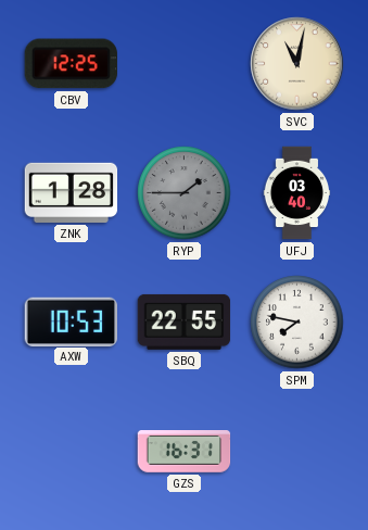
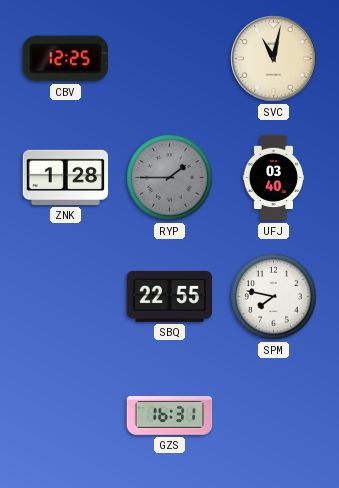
AXW: 10:53 -> none
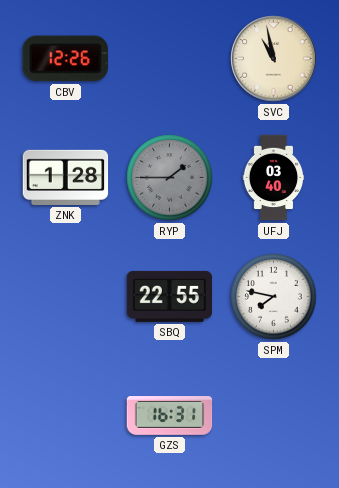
CBV: 12:25 -> 12:26
SVC: 11:02 -> 10:58
